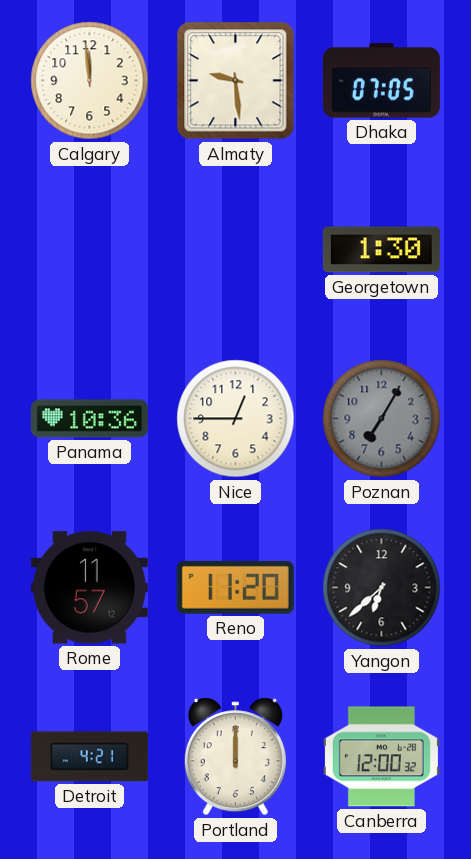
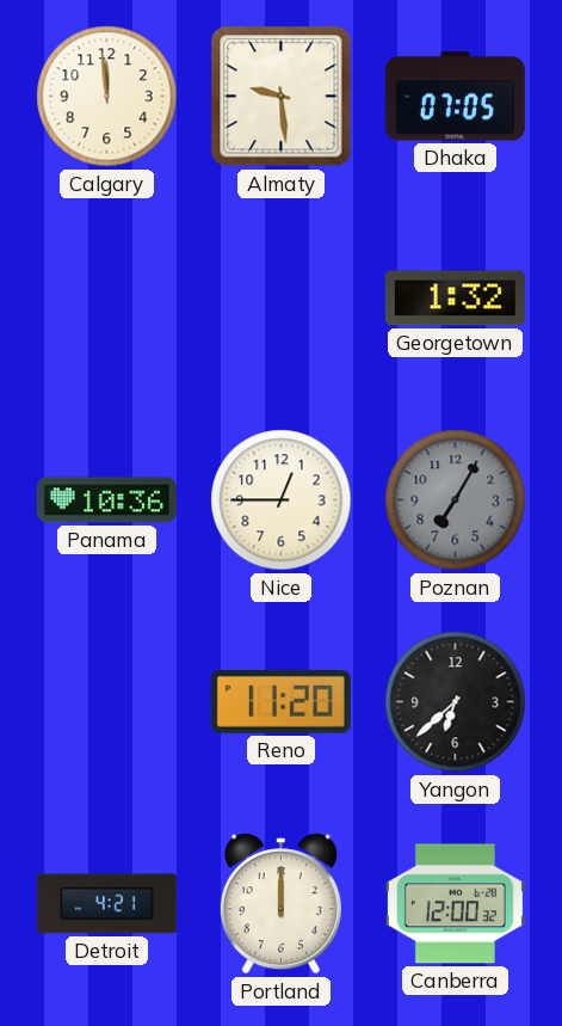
Georgetown: 1:30 -> 1:32
Rome: 11:57 -> none
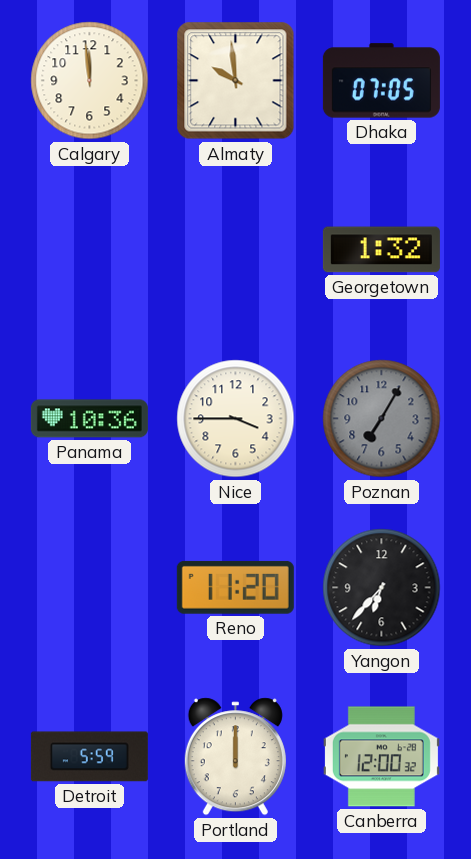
Almaty: 9:29 -> 9:59
Nice: 12:45 -> 3:45
Yangon: 6:38 -> 6:37
Detroit: 4:21 -> 5:59
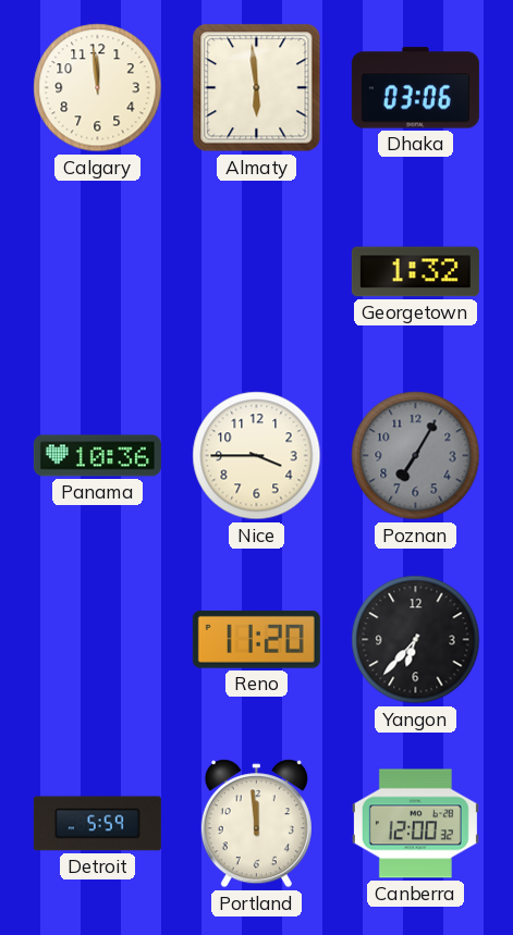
Almaty: 9:59 -> 5:59
Dhaka: 07:05 -> 03:06
Portland: 12:00 -> 11:59
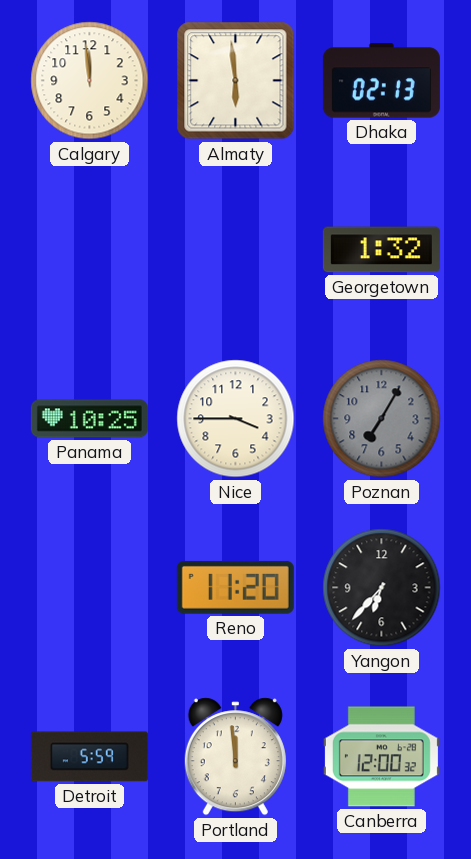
Dhaka: 03:06 -> 02:13
Panama: 10:36 -> 10:25
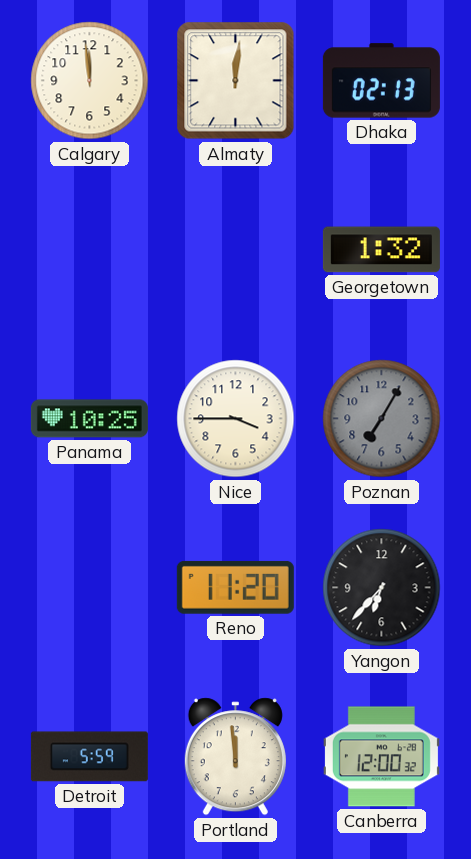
Almaty: 5:59 -> 12:01
